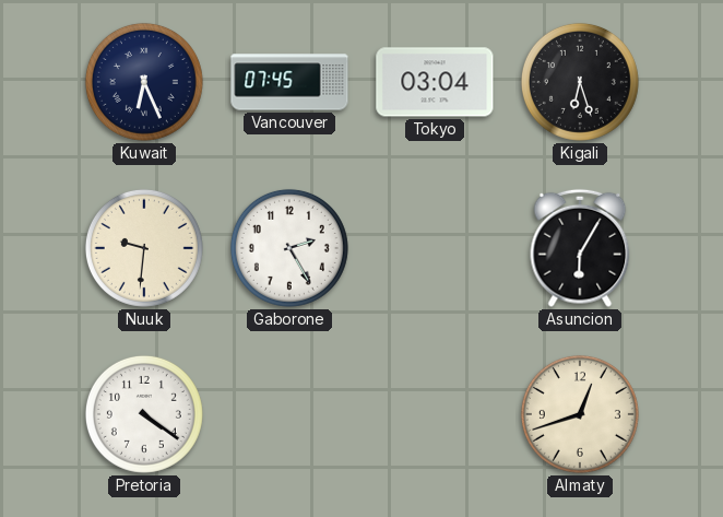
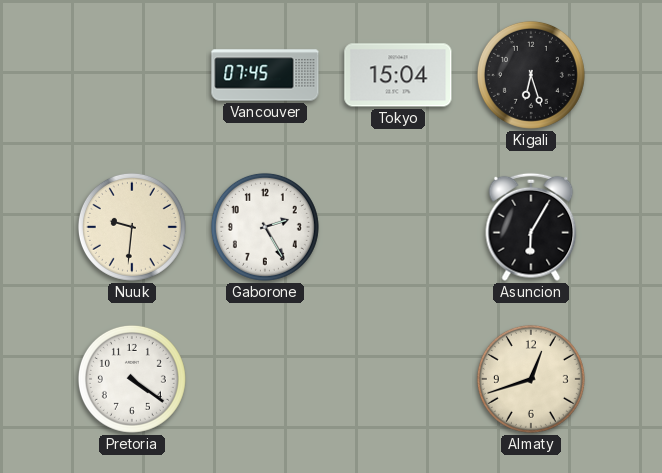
Kuwait: 6:26 -> none
Tokyo: 03:04 -> 15:04
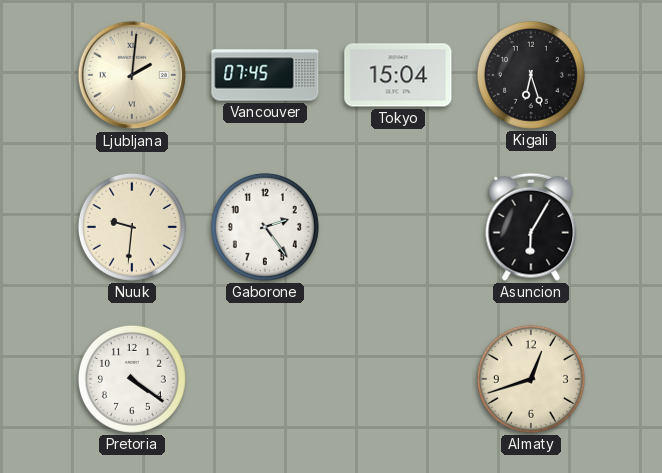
Ljubljana: none -> 2:01
Gaborone: 2:25 -> 2:24
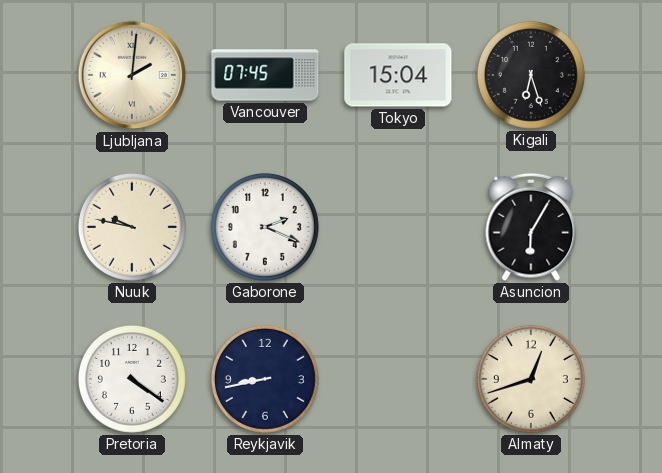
Nuuk: 9:31 -> 9:47
Gaborone: 2:24 -> 2:19
Reykjavik: none -> 8:43
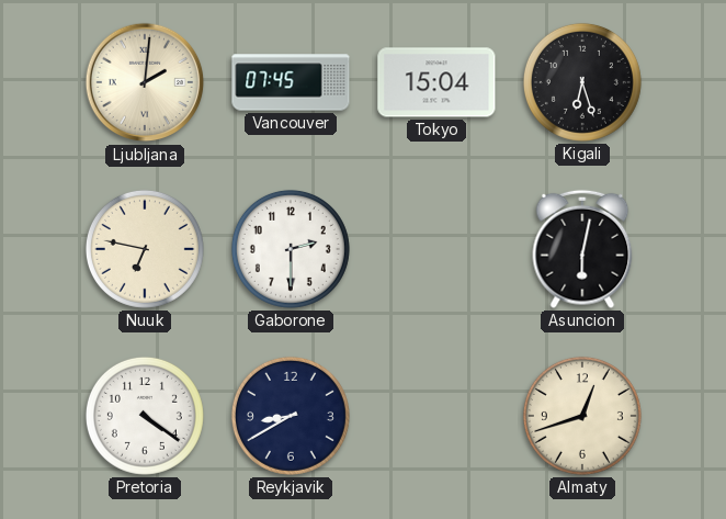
Nuuk: 9:47 -> 6:47
Gaborone: 2:19 -> 2:30
Asuncion: 6:05 -> 6:02
Reykjavik: 8:43 -> 8:40
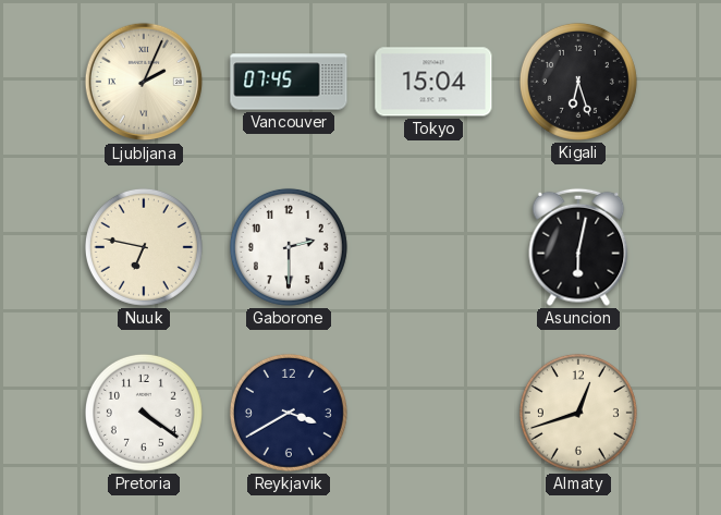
Ljubljana: 2:01 -> 2:04
Reykjavik: 8:40 -> 3:40
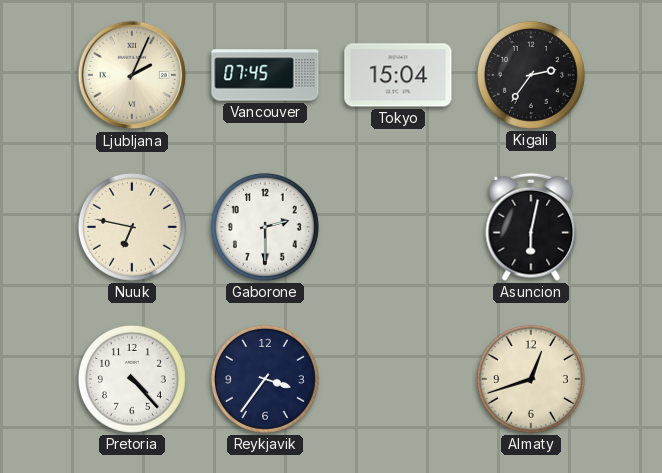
Kigali: 6:27 -> 2:36
Pretoria: 4:21 -> 4:23
Reykjavik: 3:40 -> 3:36
